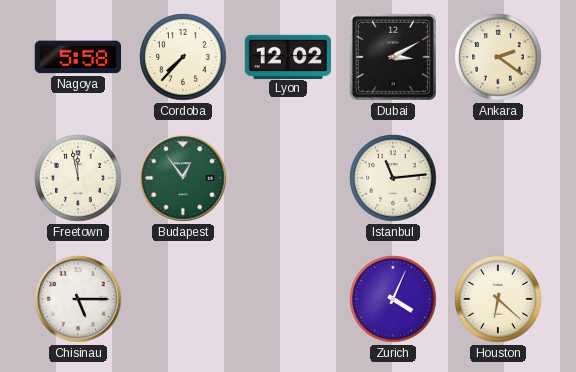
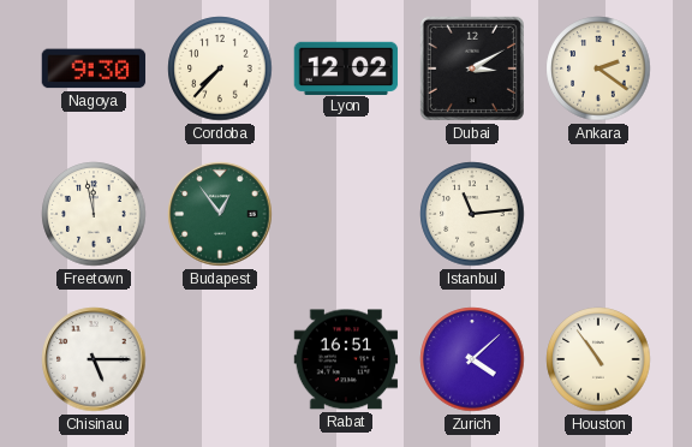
Nagoya: 5:58 -> 9:30
Rabat: none -> 16:51
Zurich: 4:04 -> 4:08
Houston: 6:22 -> 10:54
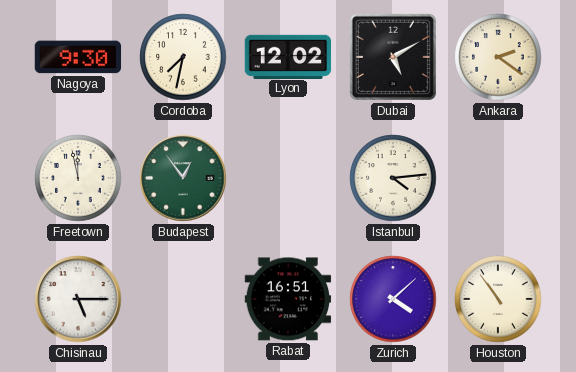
Cordoba: 7:37 -> 7:32
Dubai: 3:10 -> 5:10
Istanbul: 11:14 -> 4:14
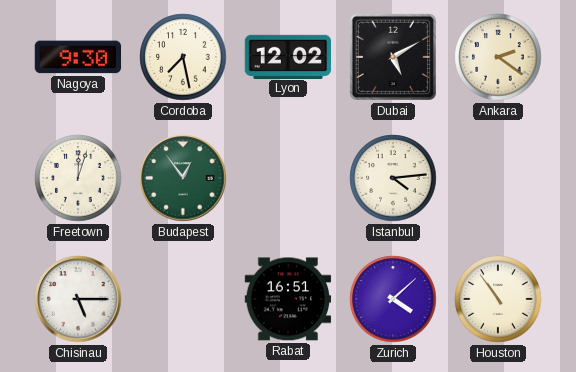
Cordoba: 7:32 -> 7:28
Freetown: 11:58 -> 12:03
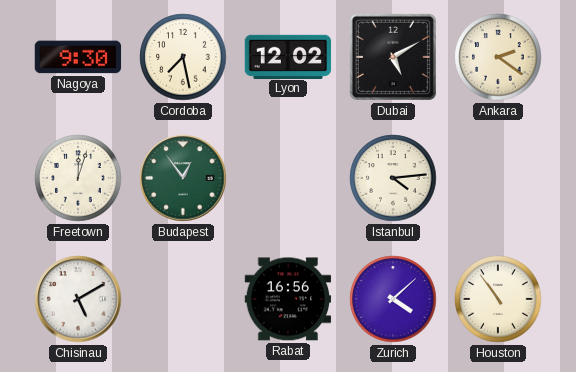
Chisinau: 5:15 -> 5:10
Rabat: 16:51 -> 16:56
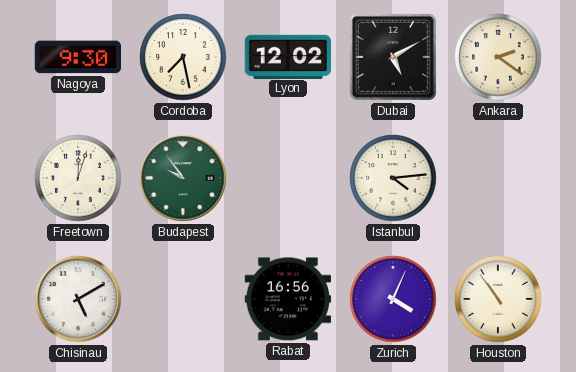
Budapest: 12:54 -> 9:54
Zurich: 4:08 -> 4:04
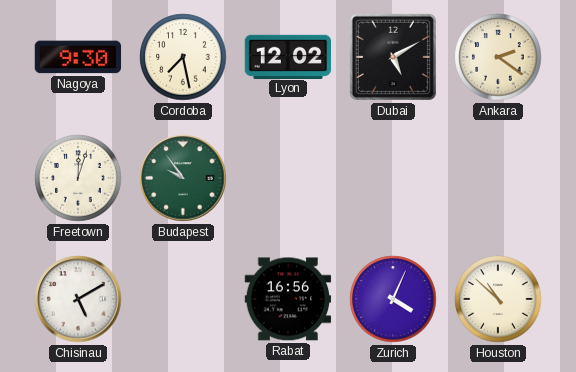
Istanbul: 4:14 -> none
Houston: 10:54 -> 10:52
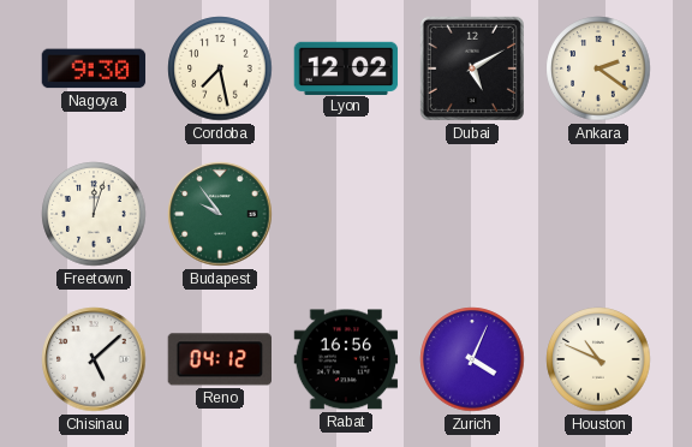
Chisinau: 5:10 -> 5:08
Reno: none -> 04:12
Houston: 10:52 -> 10:49
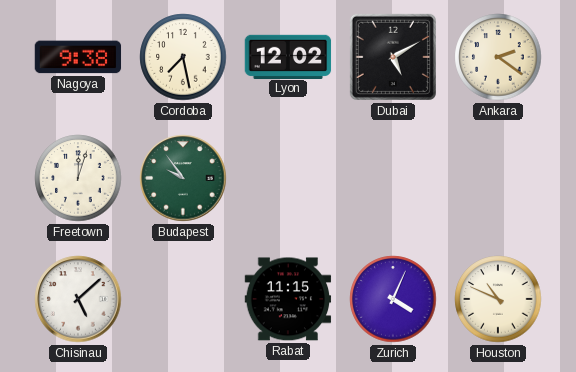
Nagoya: 9:30 -> 9:38
Reno: 04:12 -> none
Rabat: 16:56 -> 11:15
